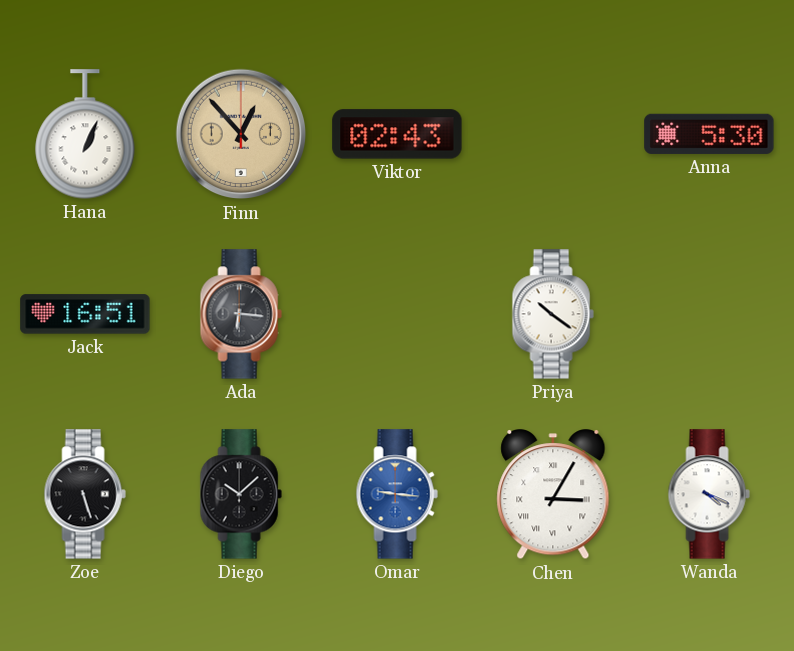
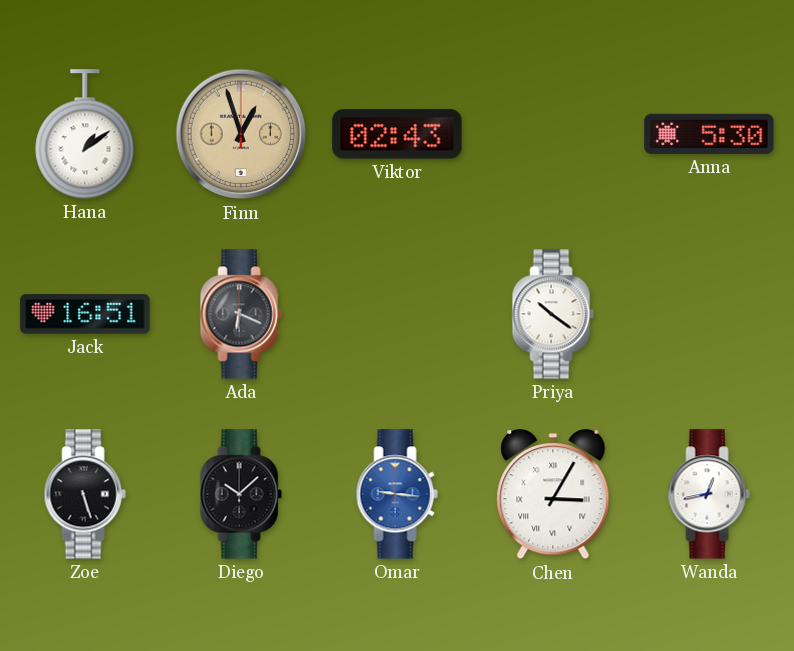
Hana: 1:04 -> 1:09
Finn: 12:53 -> 12:57
Ada: 6:16 -> 6:19
Wanda: 4:19 -> 12:43
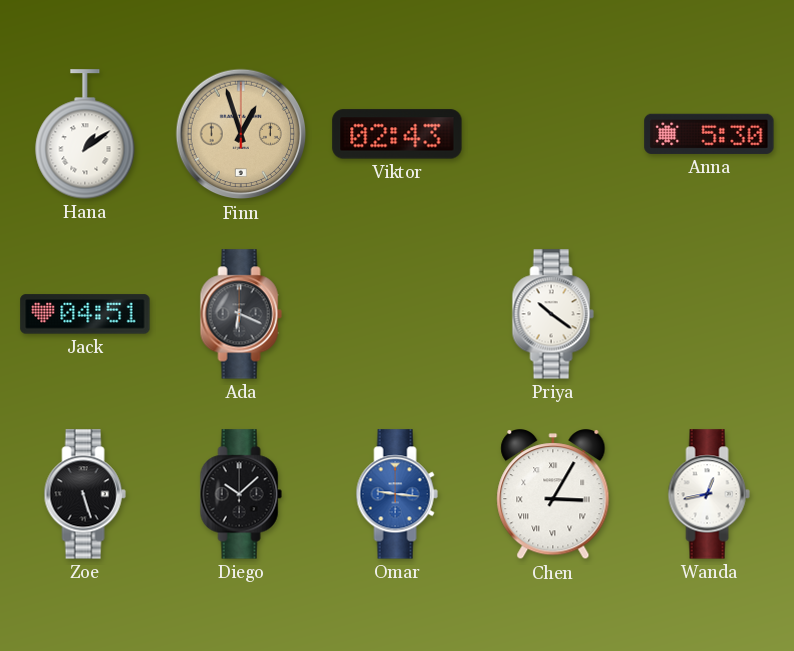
Jack: 16:51 -> 04:51
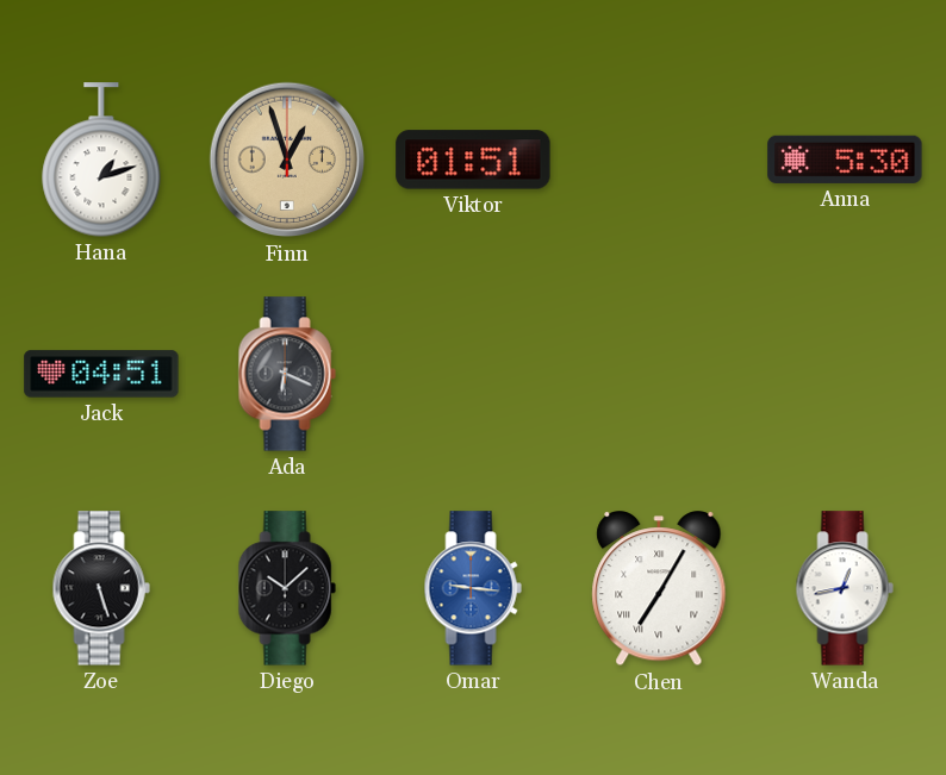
Hana: 1:09 -> 1:12
Viktor: 02:43 -> 01:51
Priya: 10:21 -> none
Chen: 3:05 -> 7:05
